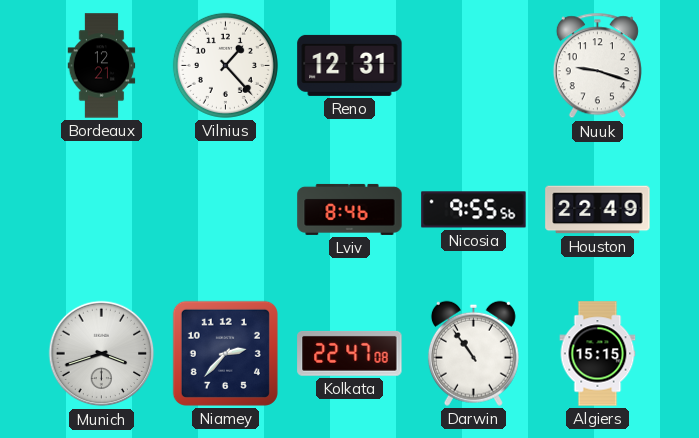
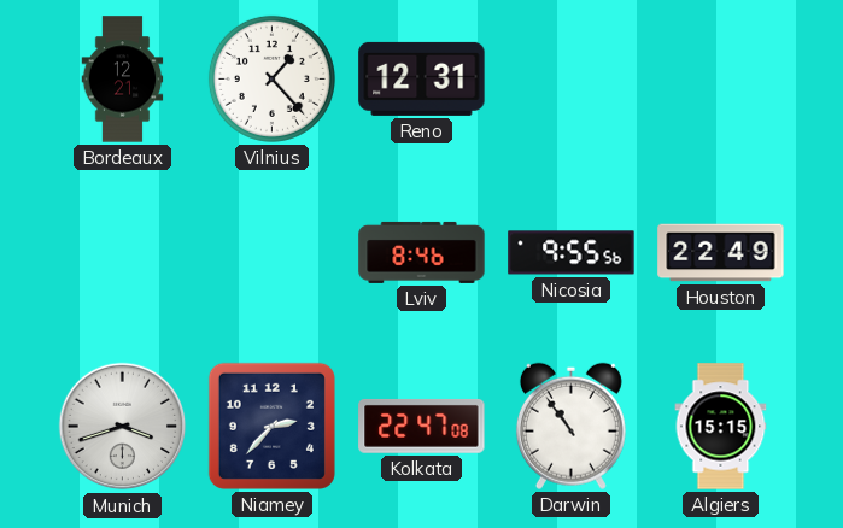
Nuuk: 9:18 -> none
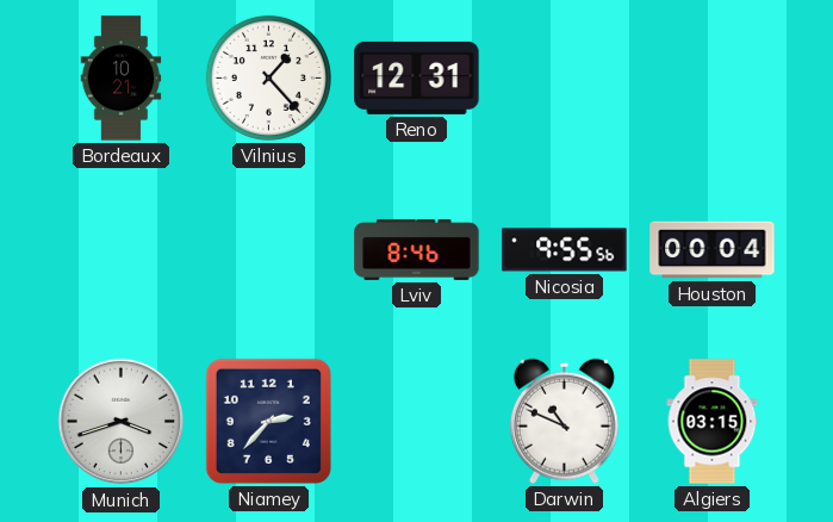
Bordeaux: 12:21 -> 10:21
Houston: 22:49 -> 00:04
Kolkata: 22:47 -> none
Darwin: 10:54 -> 10:49
Algiers: 15:15 -> 03:15
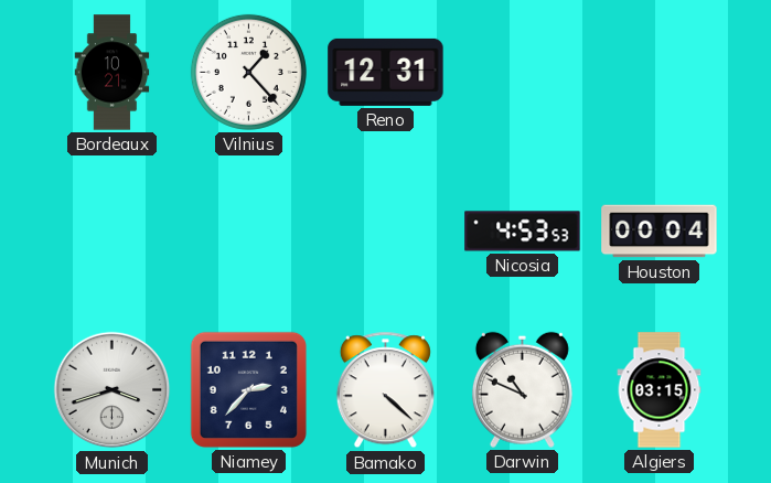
Lviv: 8:46 -> none
Nicosia: 9:55 -> 4:53
Bamako: none -> 4:22
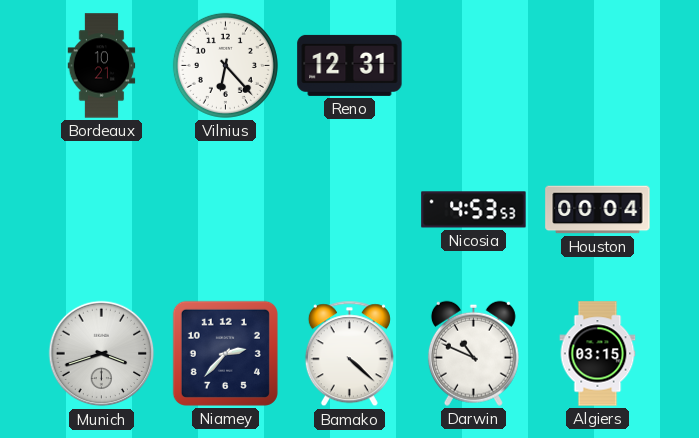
Vilnius: 1:23 -> 6:23
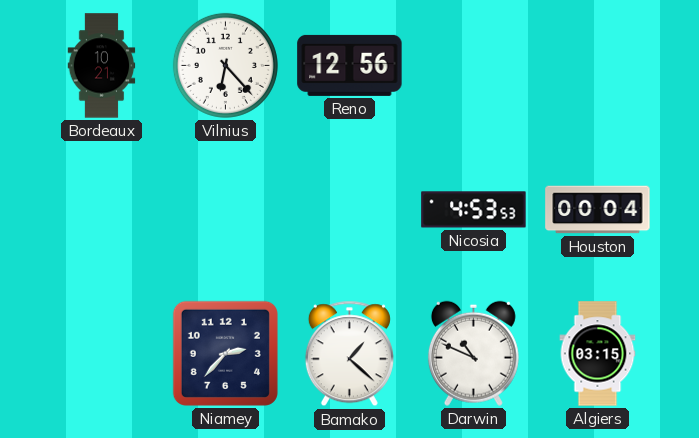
Reno: 12:31 -> 12:56
Munich: 3:42 -> none
Bamako: 4:22 -> 1:22
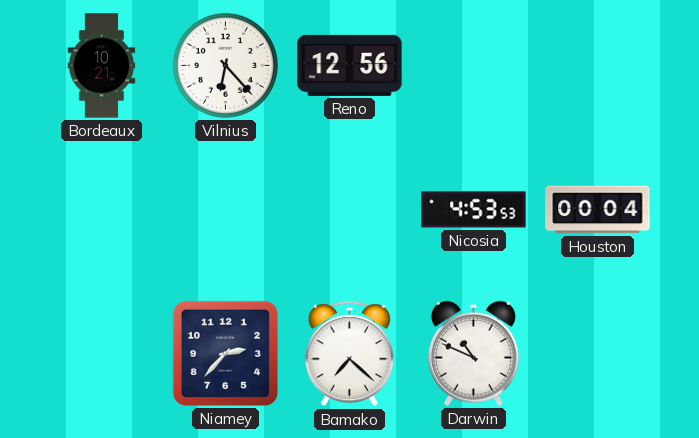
Bamako: 1:22 -> 7:22
Algiers: 03:15 -> none
